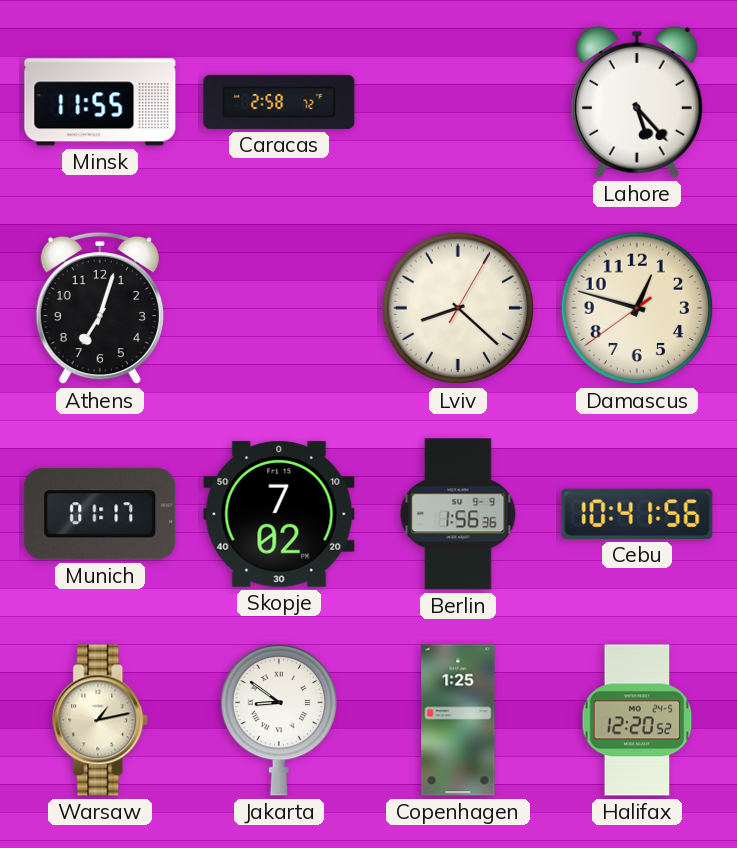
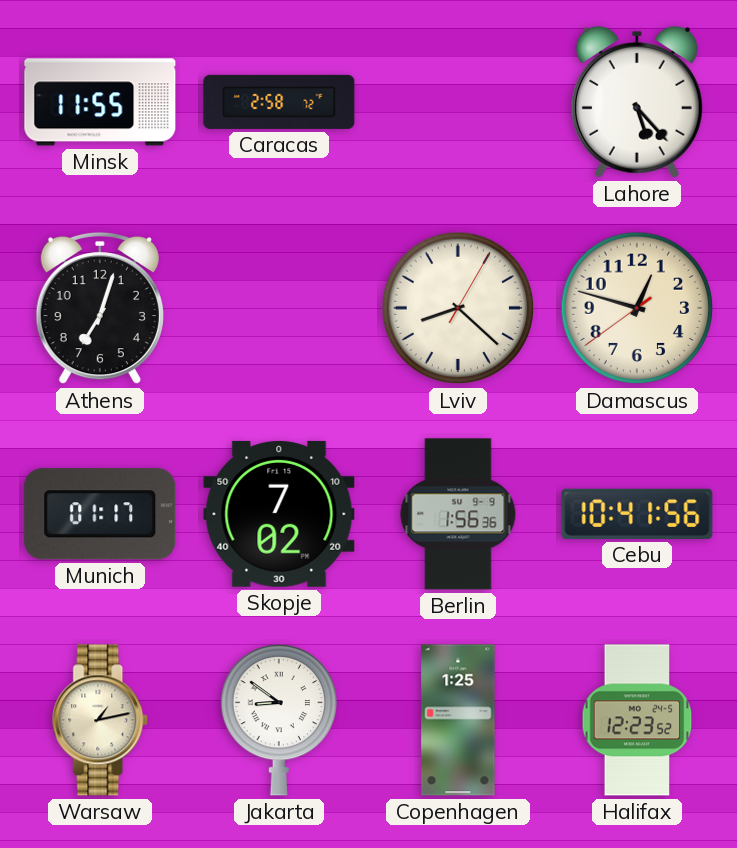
Halifax: 12:20 -> 12:23
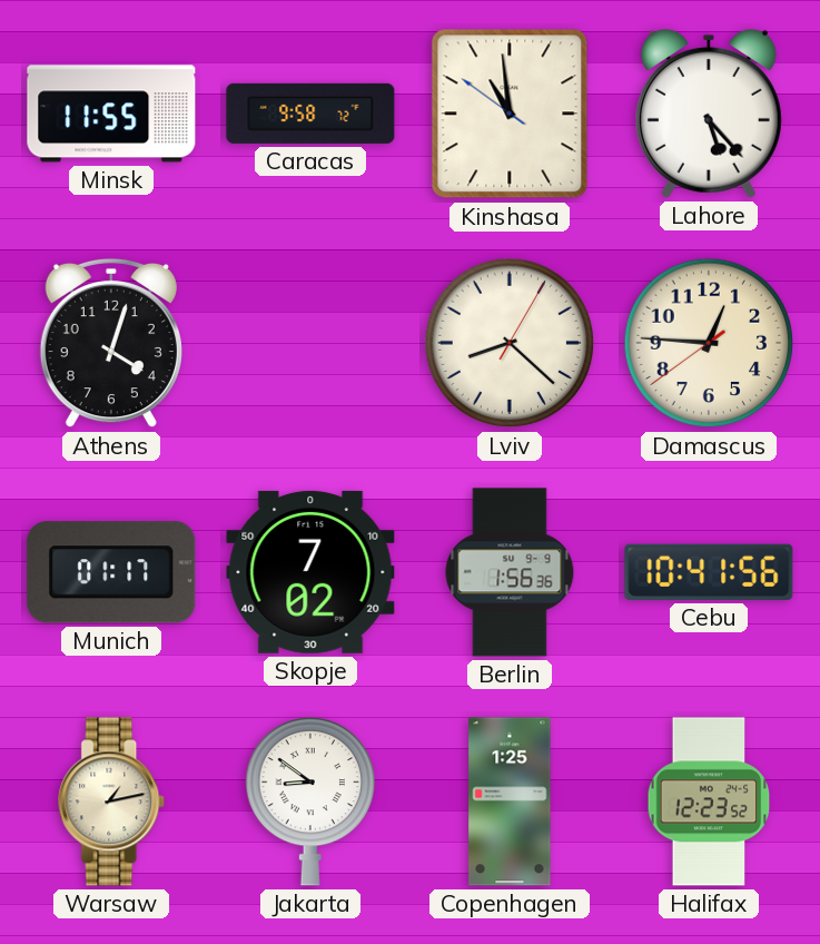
Caracas: 2:58 -> 9:58
Kinshasa: none -> 10:58
Athens: 7:03 -> 4:03
Damascus: 12:47 -> 12:45
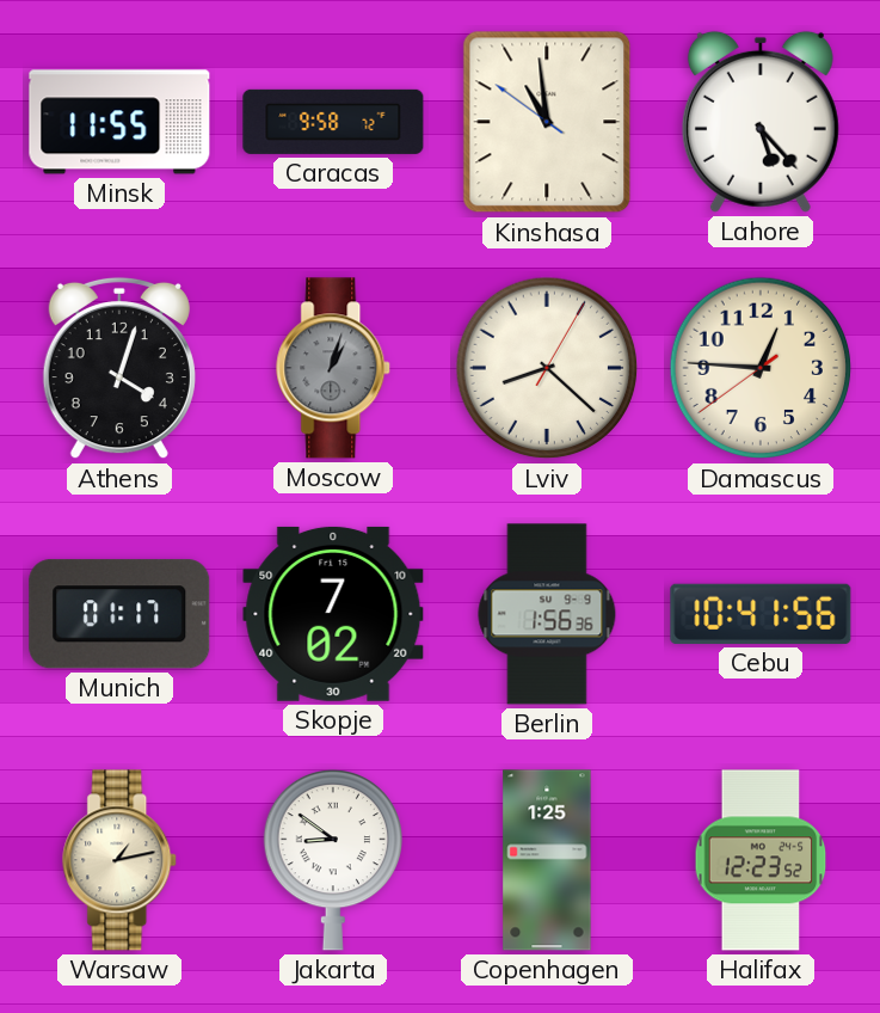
Moscow: none -> 1:03
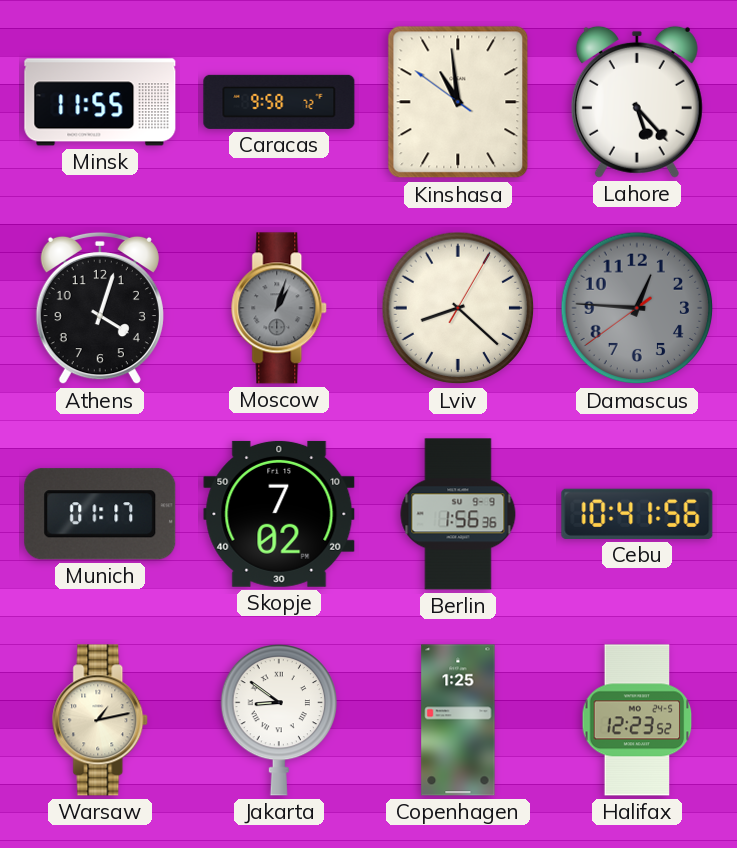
Damascus dial: cream -> grey
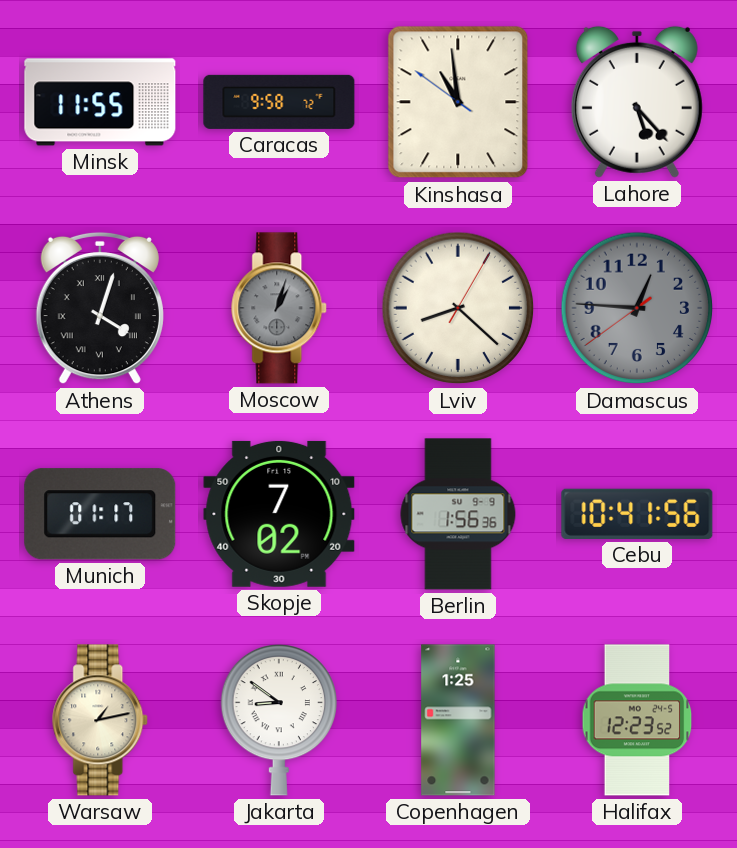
Athens numerals: Arabic -> Roman
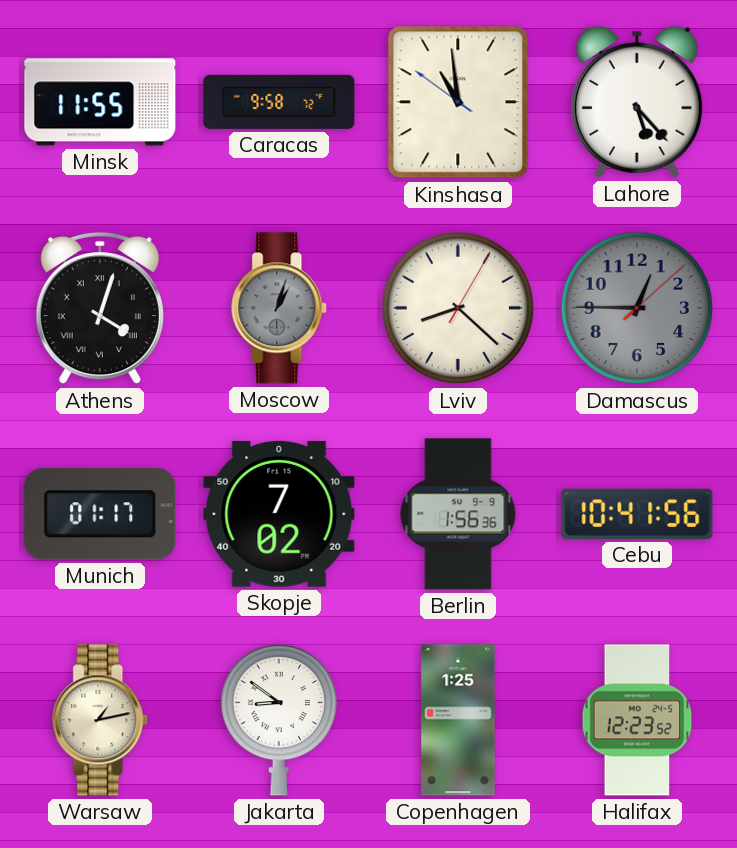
Damascus: 12:45:39 -> 12:45:08
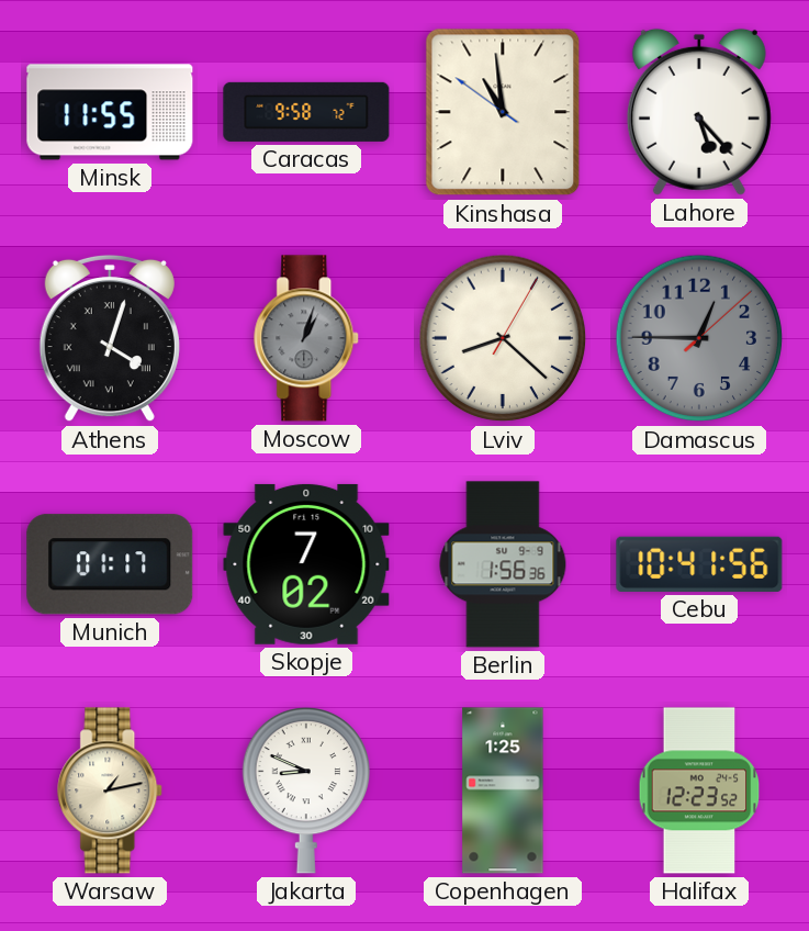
Jakarta: 8:51 -> 8:49
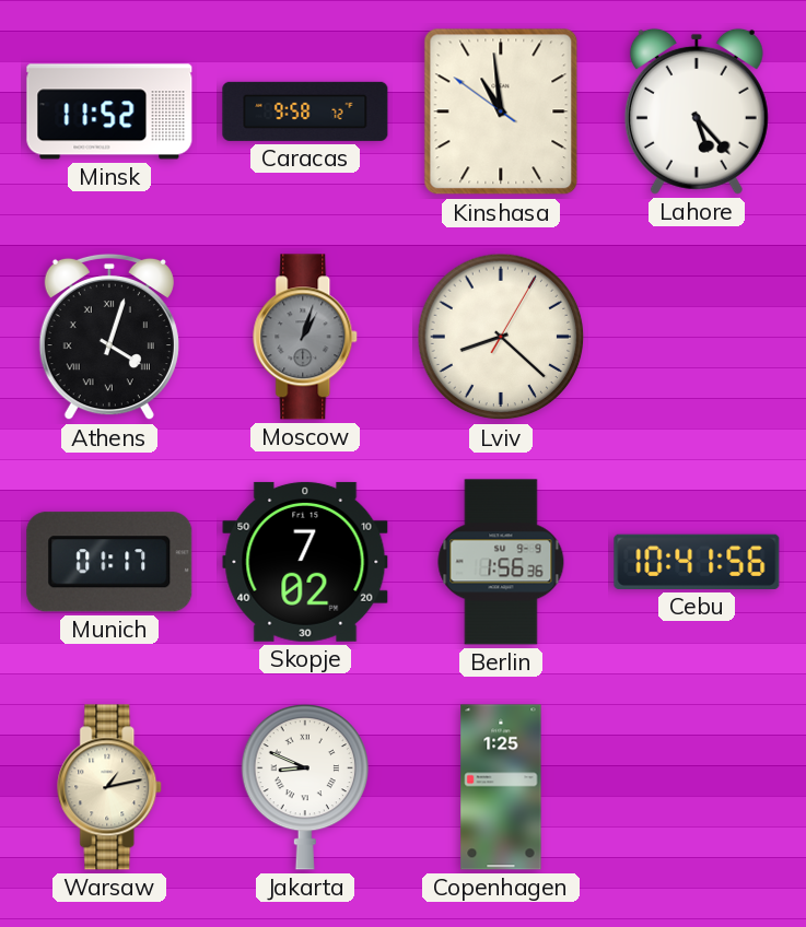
Minsk: 11:55 -> 11:52
Damascus: 12:45 -> none
Halifax: 12:23 -> none
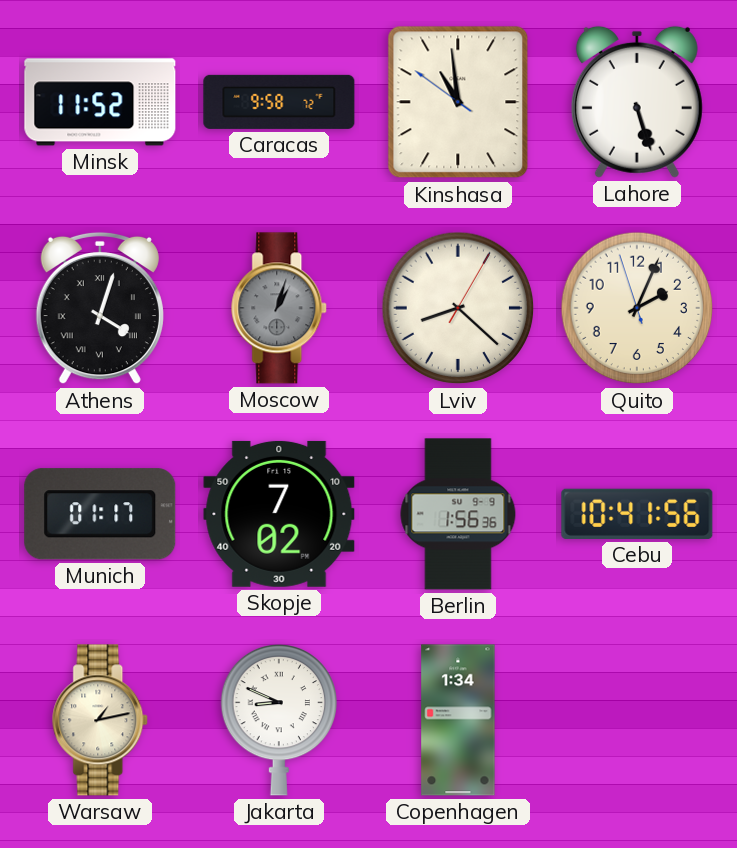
Lahore: 5:23 -> 5:27
Quito: none -> 2:03
Copenhagen: 1:25 -> 1:34
